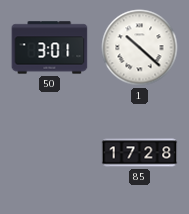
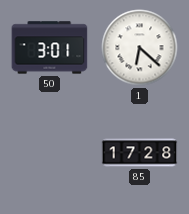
1: 10:22 -> 6:22
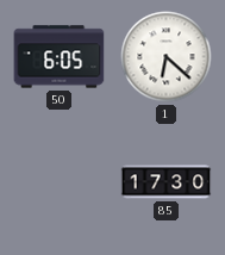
50: 3:01 -> 6:05
85: 17:28 -> 17:30
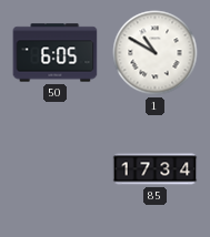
1: 6:22 -> 10:50
85: 17:30 -> 17:34
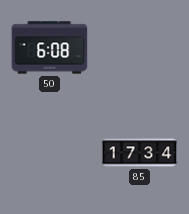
50: 6:05 -> 6:08
1: 10:50 -> none
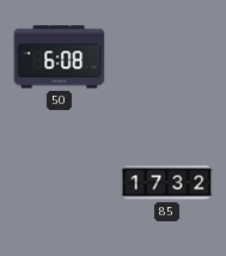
85: 17:34 -> 17:32
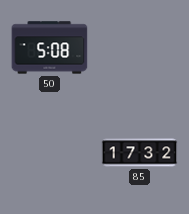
50: 6:08 -> 5:08
